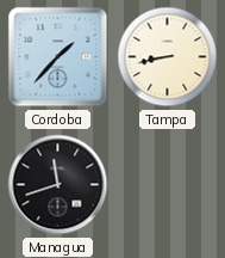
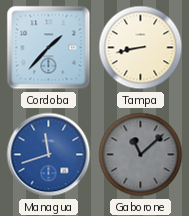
Managua dial: black -> blue
Gaborone: none -> 11:08
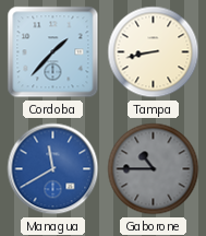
Managua: 11:42 -> 11:40
Gaborone: 11:08 -> 10:45
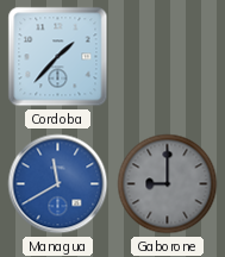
Tampa: 8:43 -> none
Gaborone: 10:45 -> 9:00
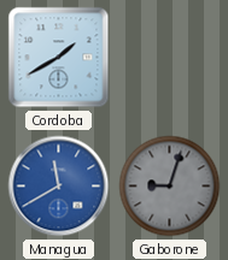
Cordoba: 1:37 -> 1:40
Gaborone: 9:00 -> 9:03
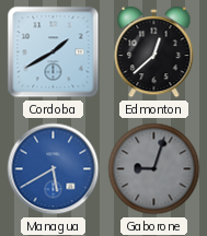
Edmonton: none -> 12:38
Managua: 11:40 -> 5:40
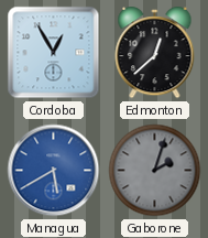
Cordoba: 1:40 -> 12:55
Gaborone: 9:03 -> 2:03
